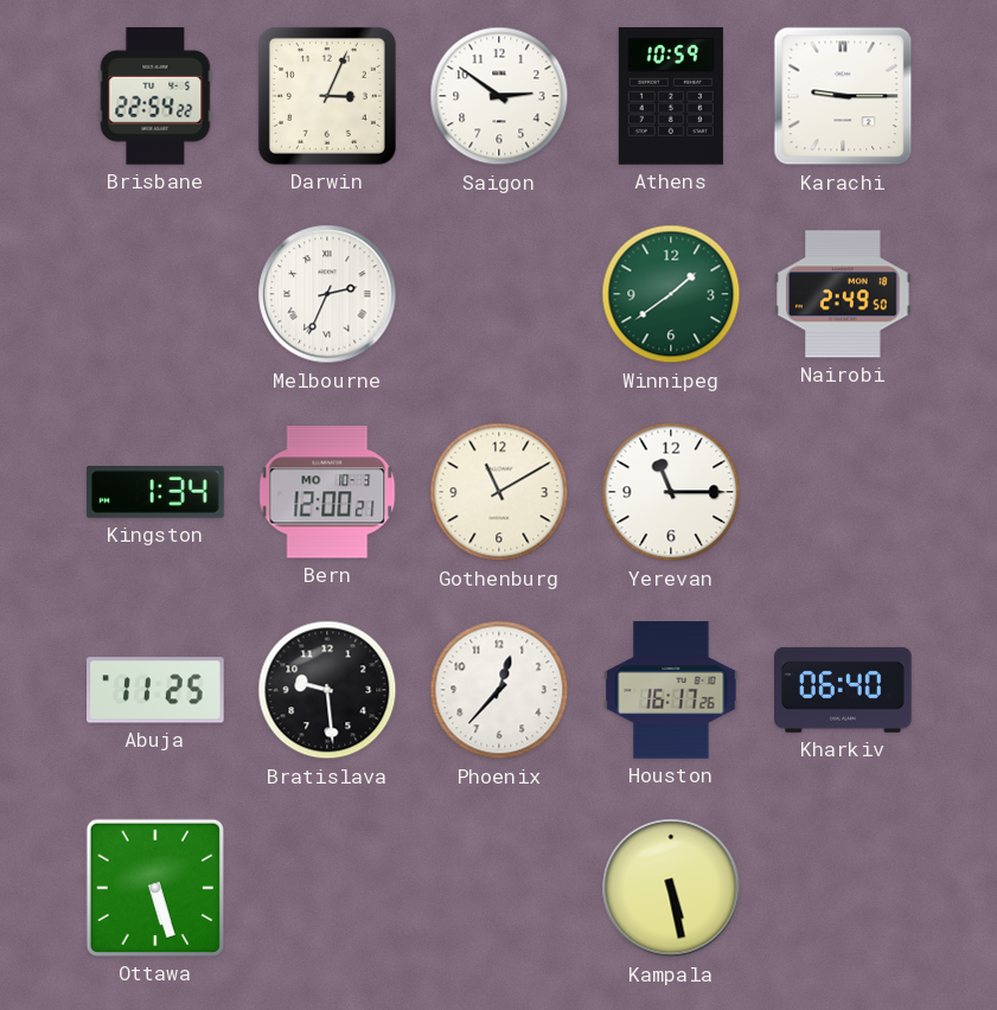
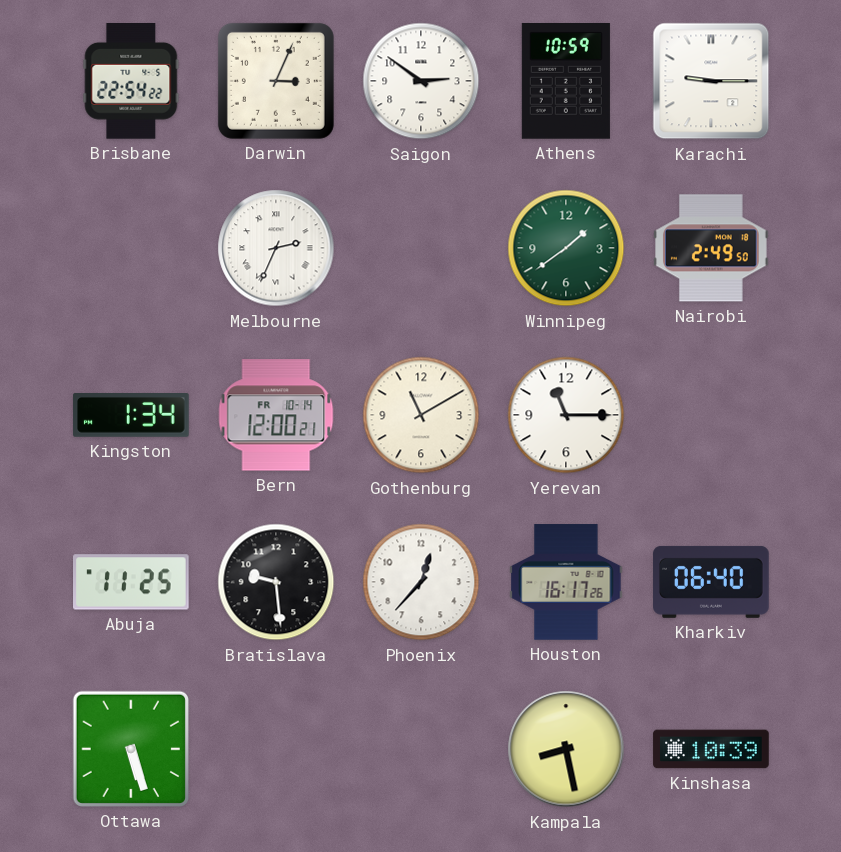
Bern date: MO 10-3 -> FR 10-14
Kampala: 5:28 -> 8:28
Kinshasa: none -> 10:39
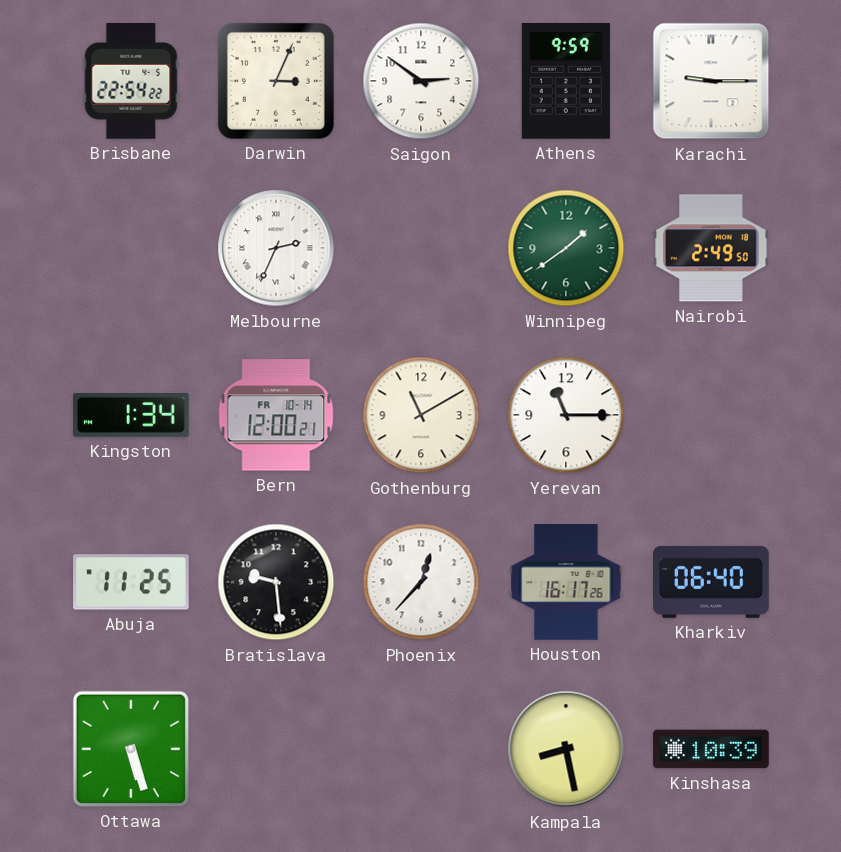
Athens: 10:59 -> 9:59
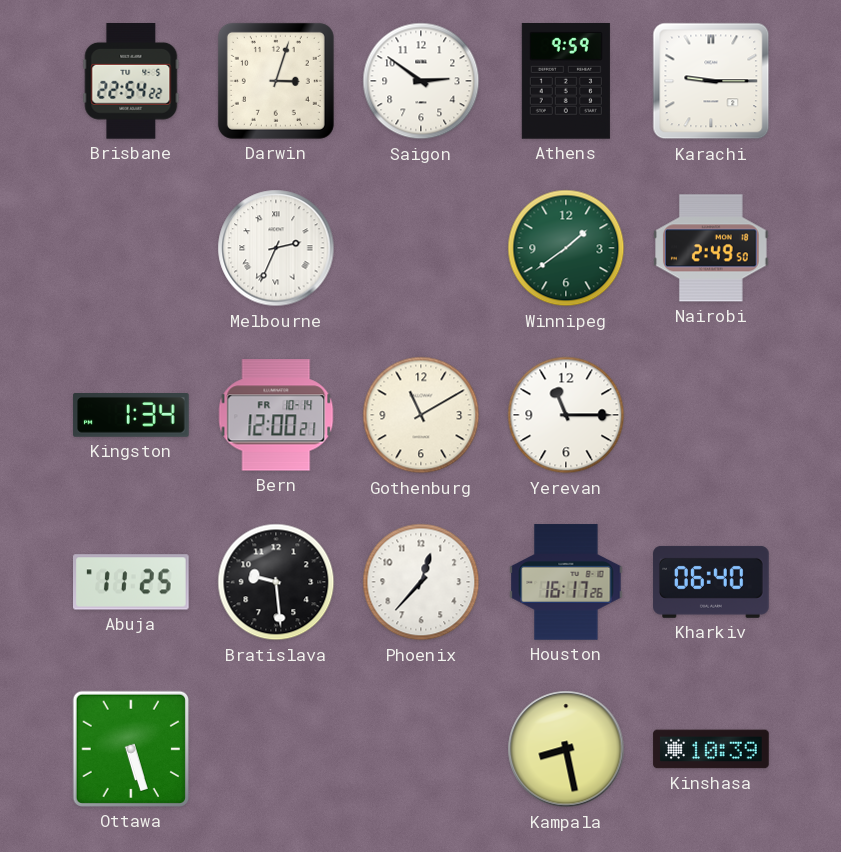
Darwin: 3:04 -> 3:03
